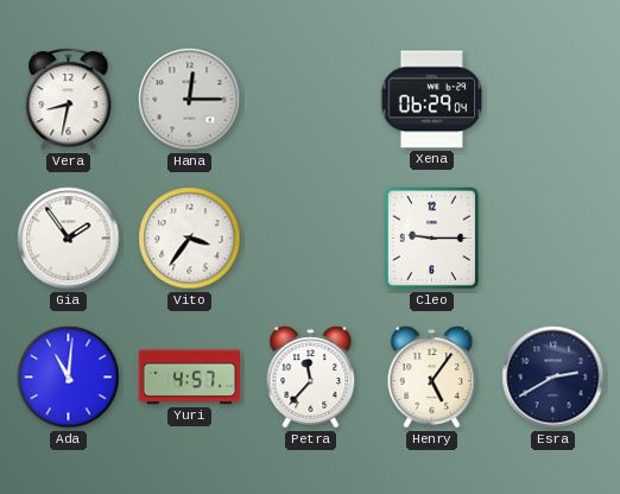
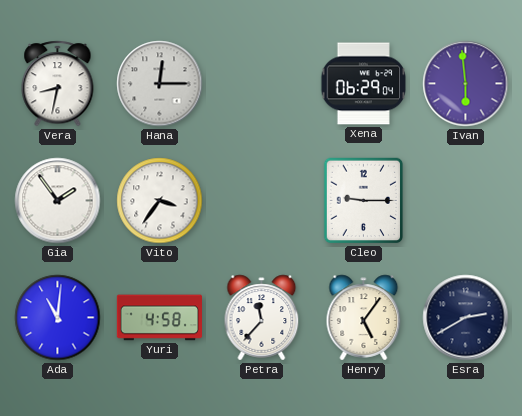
Ivan: none -> 5:59
Yuri: 4:57 -> 4:58
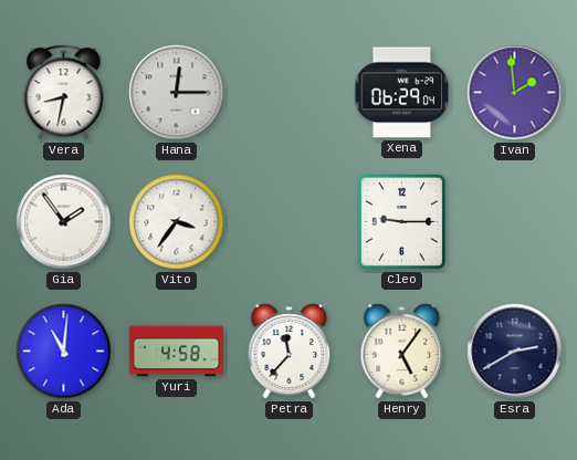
Ivan: 5:59 -> 1:59
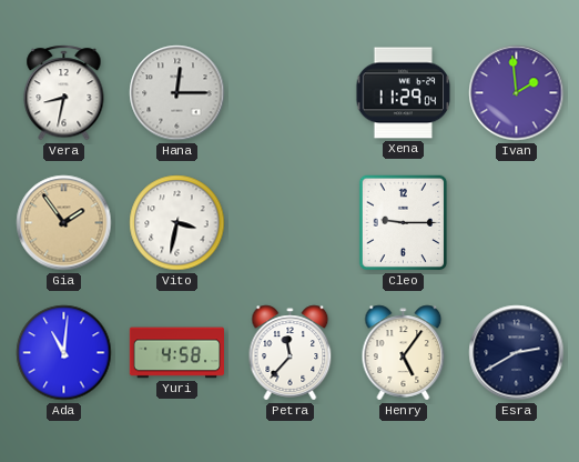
Xena: 06:29 -> 11:29
Gia dial: white -> champagne
Vito: 3:36 -> 3:32
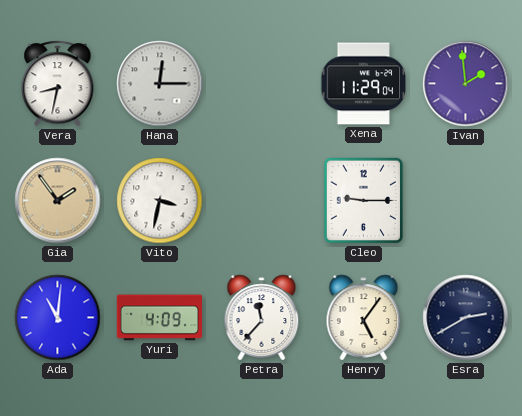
Yuri: 4:58 -> 4:09
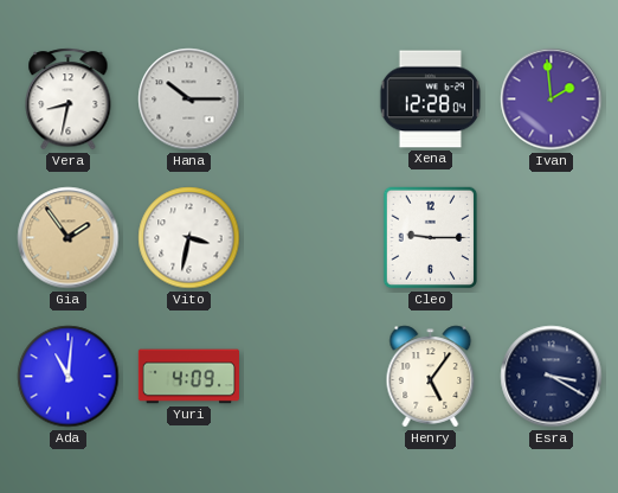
Hana: 12:15 -> 10:15
Xena: 11:29 -> 12:28
Petra: 11:37 -> none
Esra: 2:40 -> 3:20
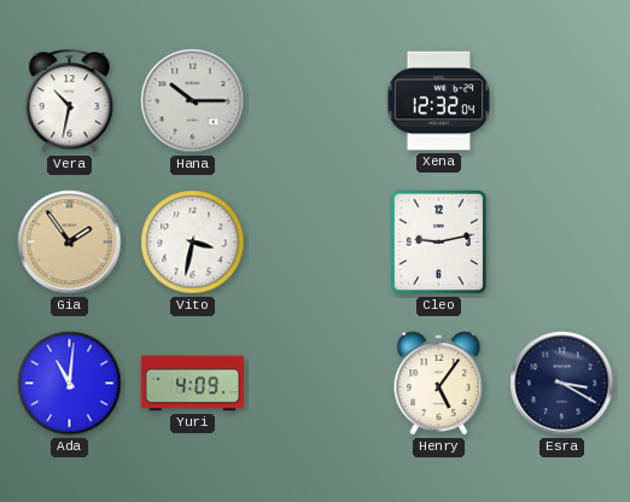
Vera: 8:32 -> 10:32
Xena: 12:28 -> 12:32
Ivan: 1:59 -> none
Cleo: 9:15 -> 9:13
